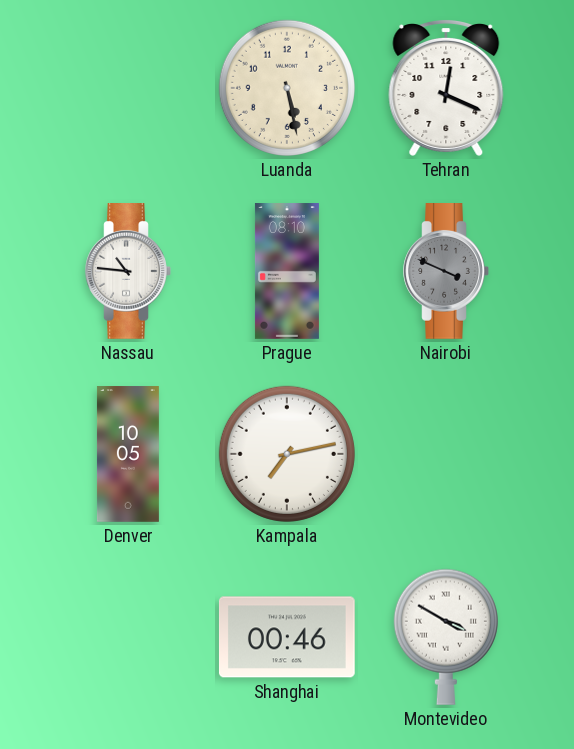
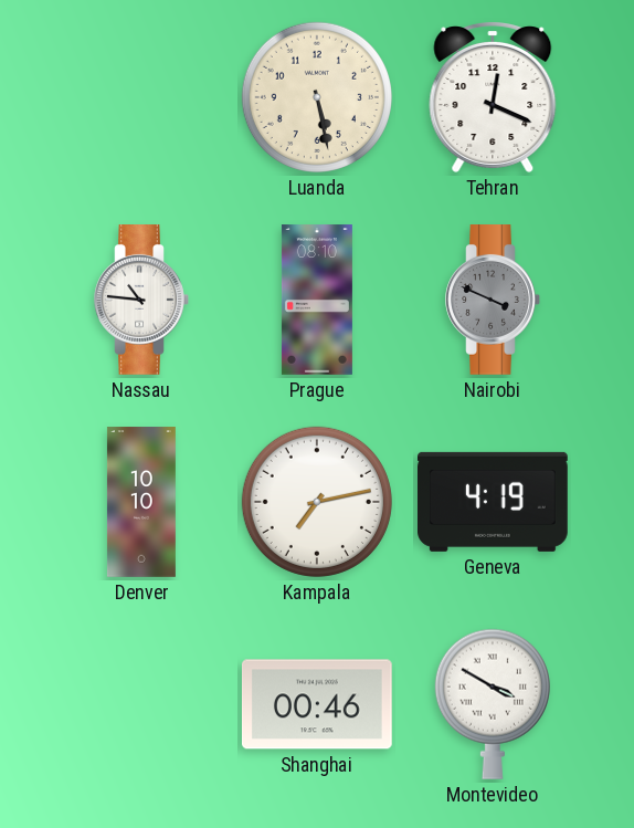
Denver: 10:05 -> 10:10
Geneva: none -> 4:19
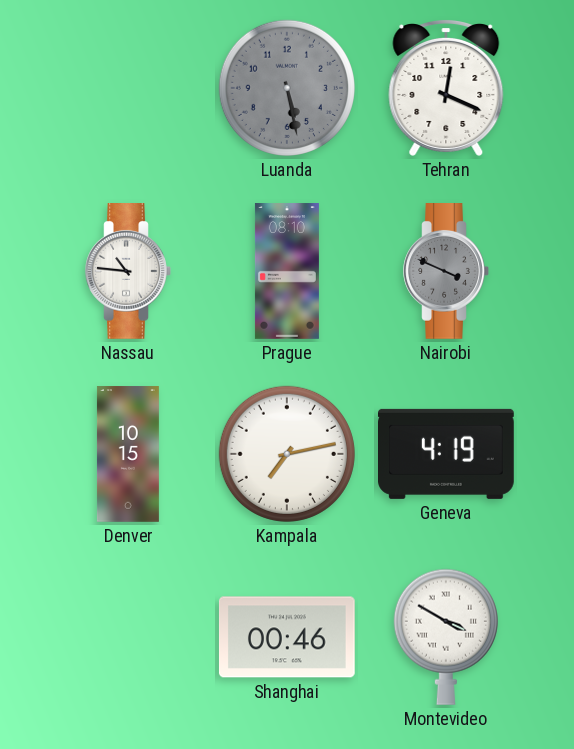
Luanda dial: cream -> grey
Denver: 10:10 -> 10:15
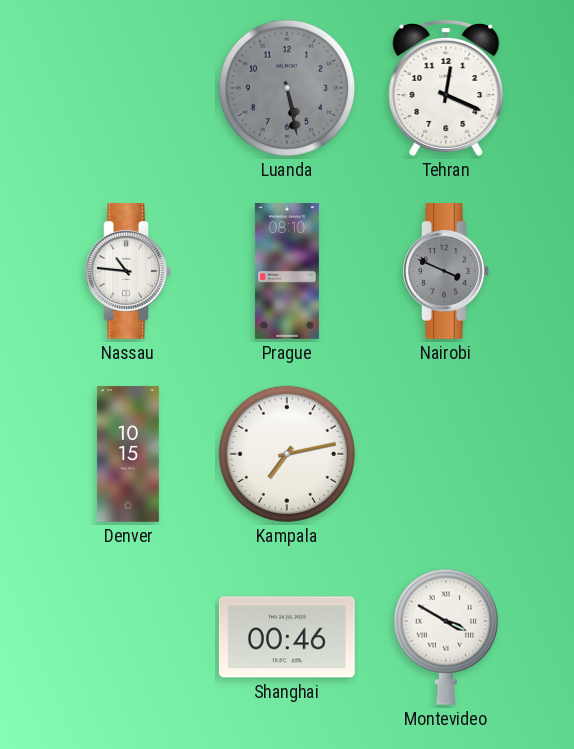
Geneva: 4:19 -> none
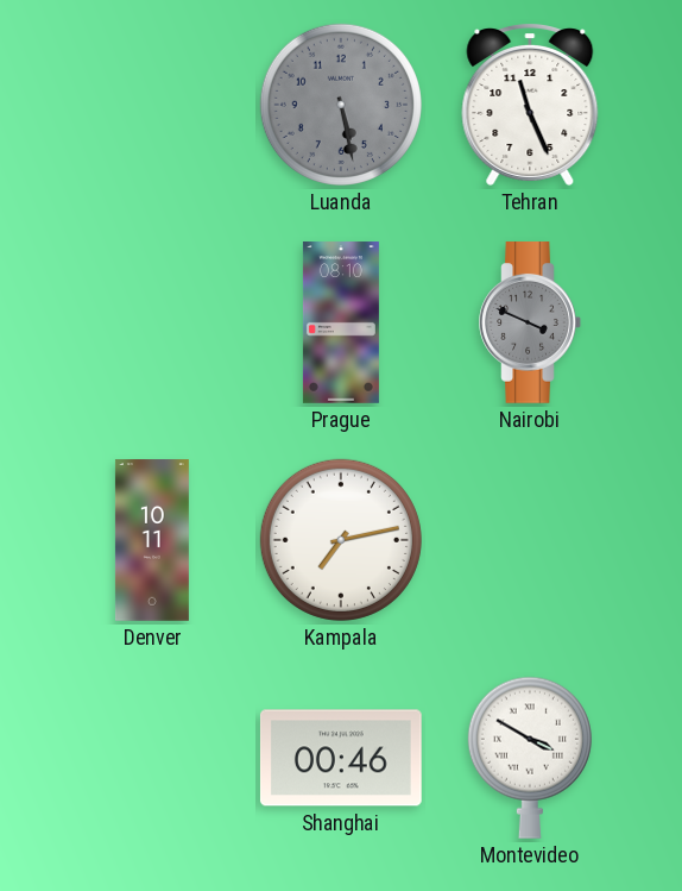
Tehran: 12:19 -> 11:26
Nassau: 10:46 -> none
Denver: 10:15 -> 10:11
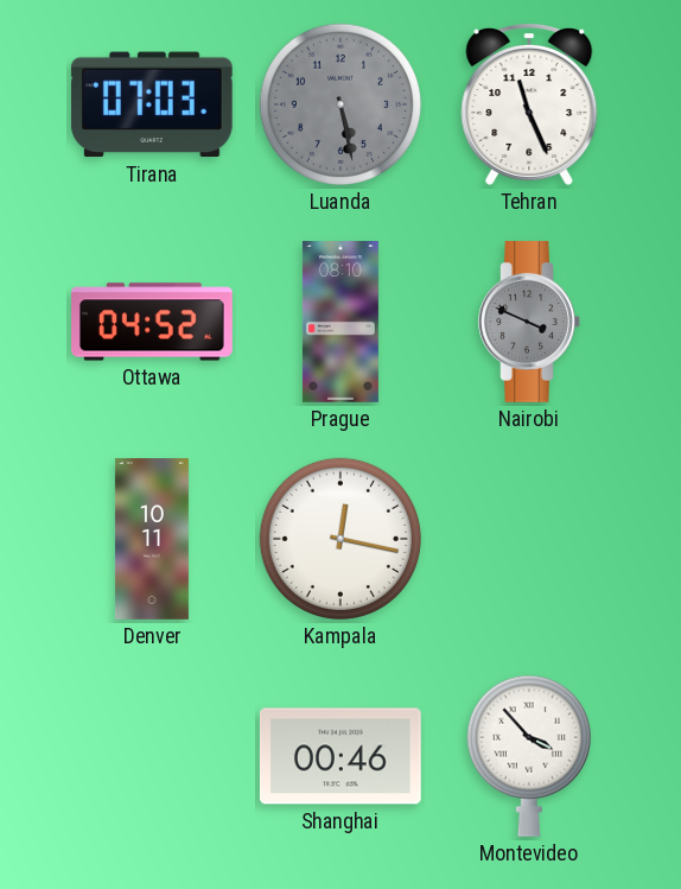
Tirana: none -> 07:03
Ottawa: none -> 04:52
Kampala: 7:13 -> 12:17
Montevideo: 3:50 -> 3:53
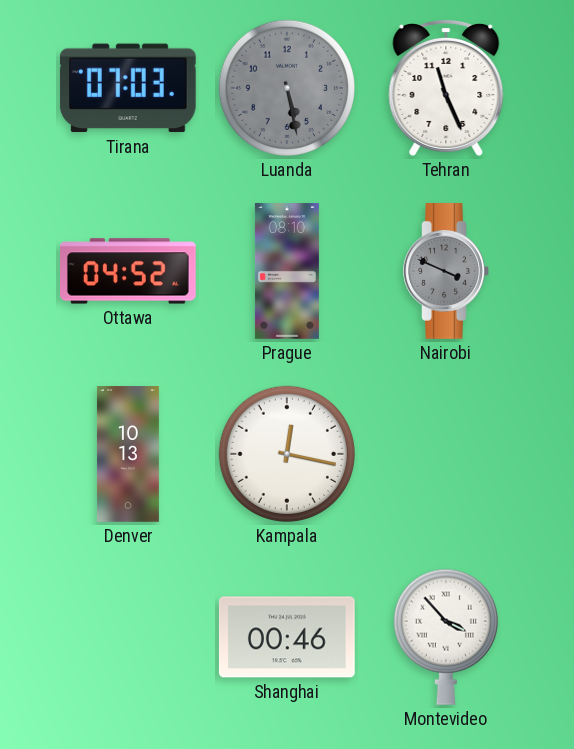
Denver: 10:11 -> 10:13
